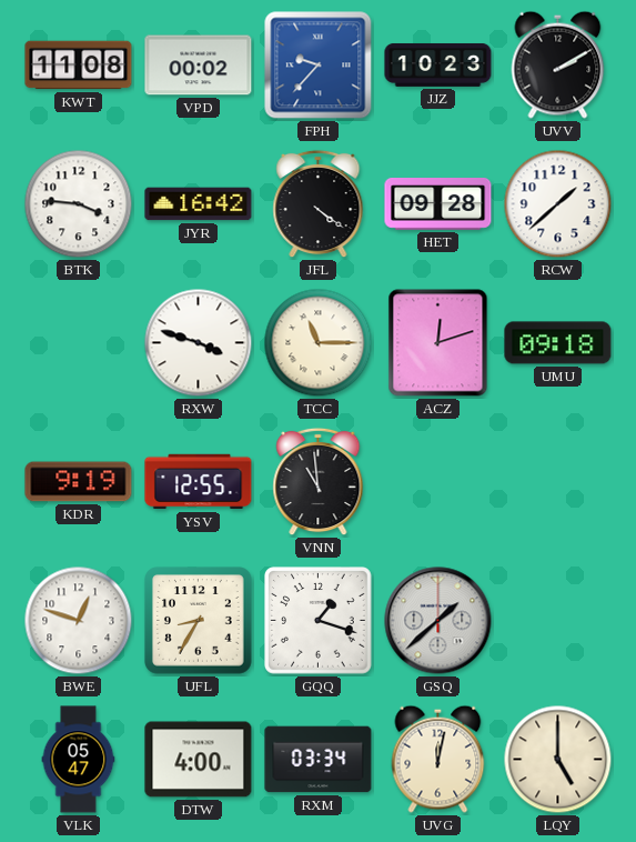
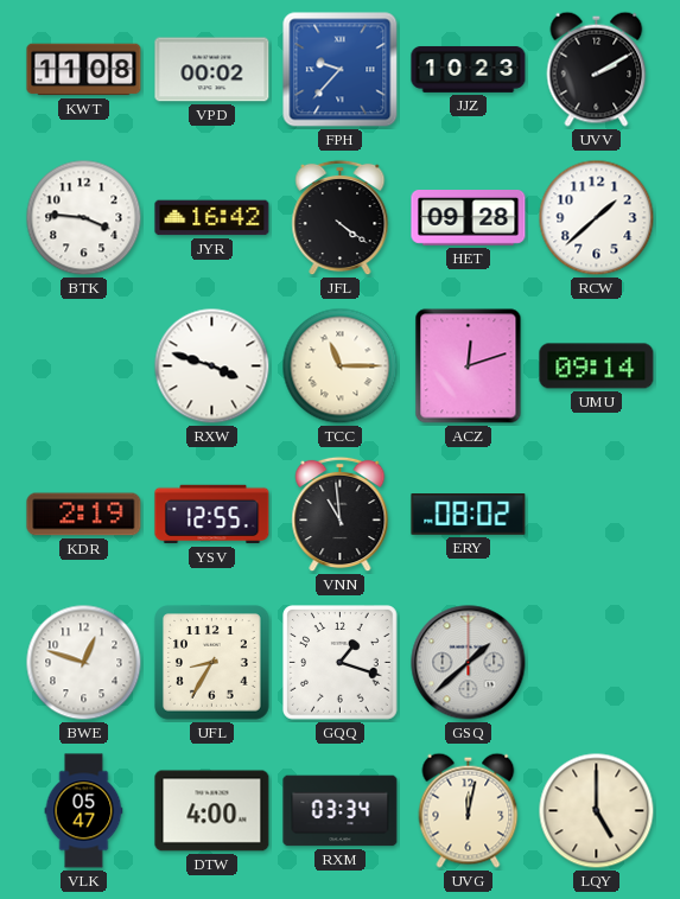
UMU: 09:18 -> 09:14
KDR: 9:19 -> 2:19
ERY: none -> 08:02
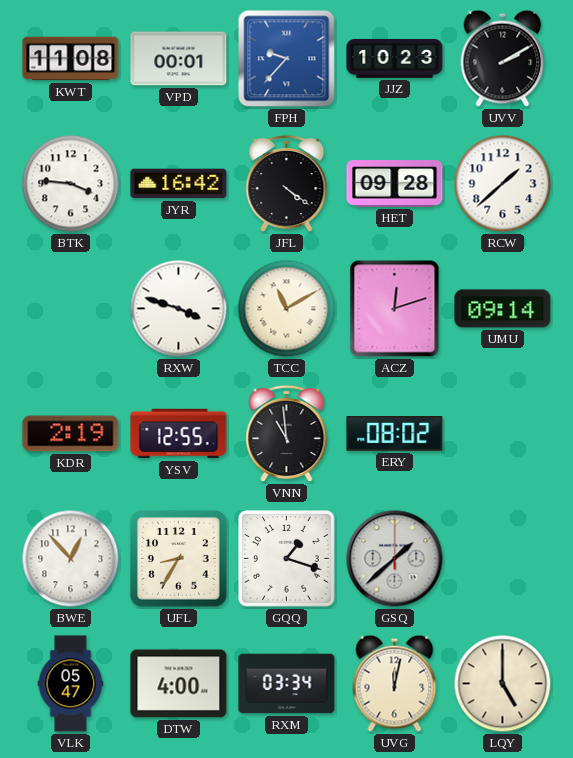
VPD: 00:02 -> 00:01
TCC: 11:15 -> 11:10
BWE: 12:48 -> 12:53
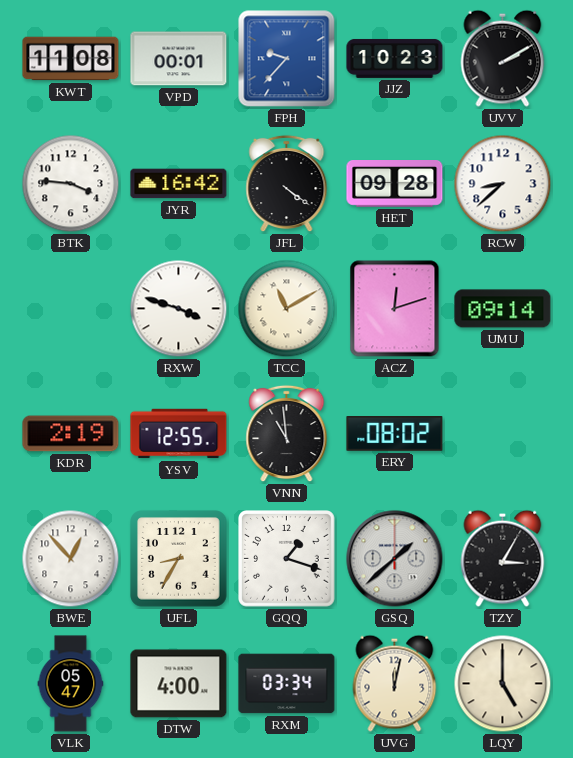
RCW: 1:38 -> 8:38
TZY: none -> 3:05
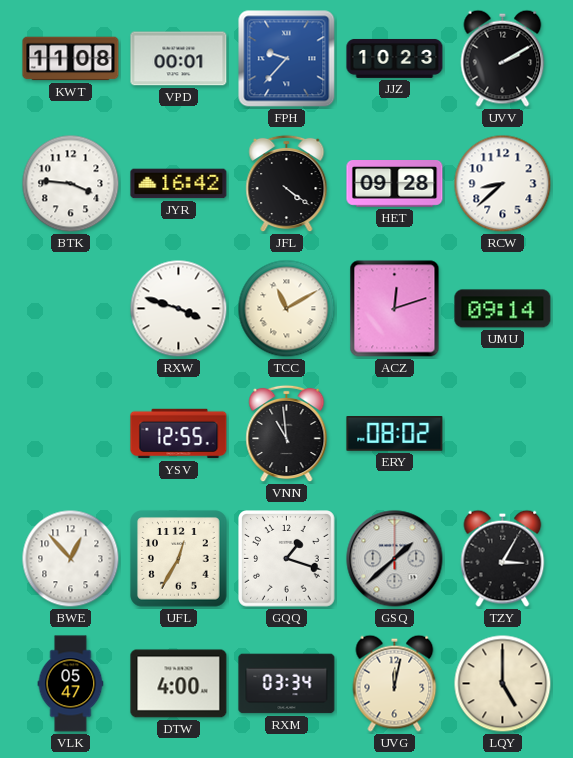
KDR: 2:19 -> none
UFL: 8:35 -> 12:35
